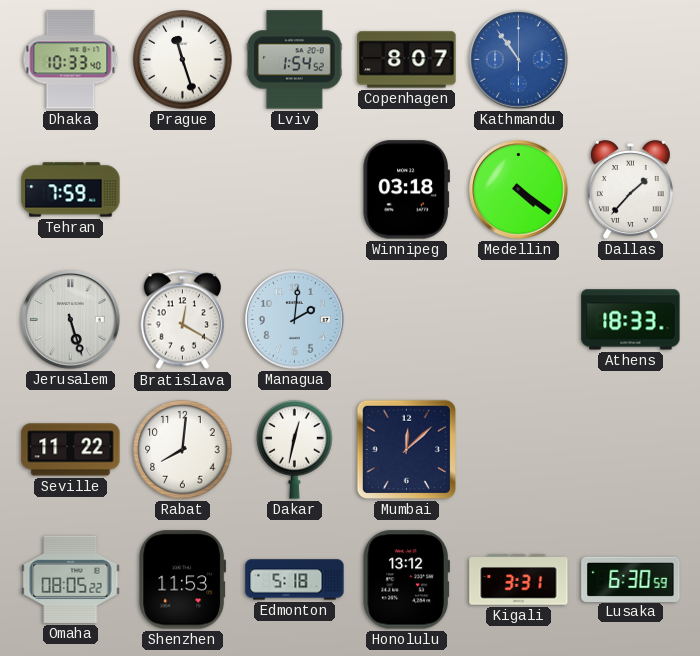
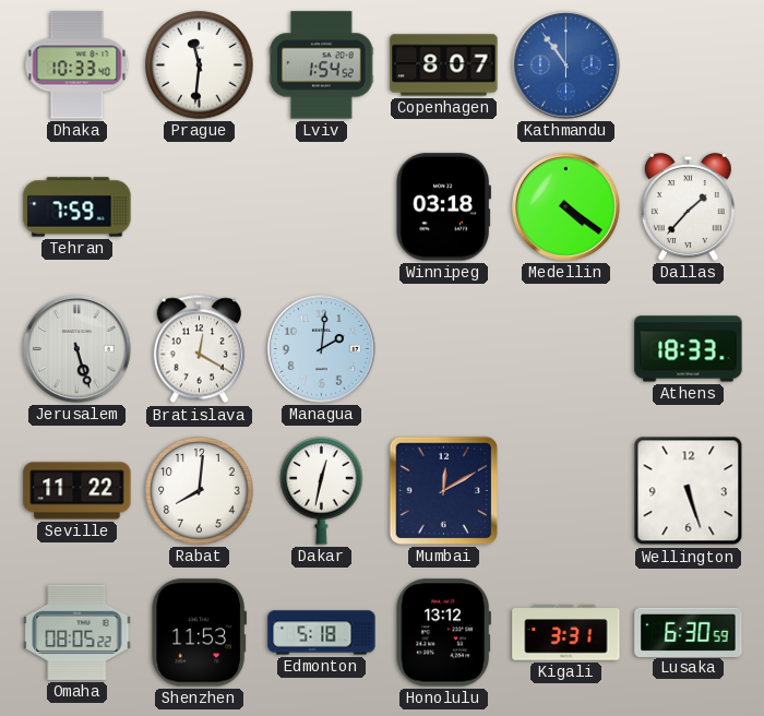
Prague: 11:27 -> 11:31
Mumbai: 12:08 -> 12:10
Wellington: none -> 5:27
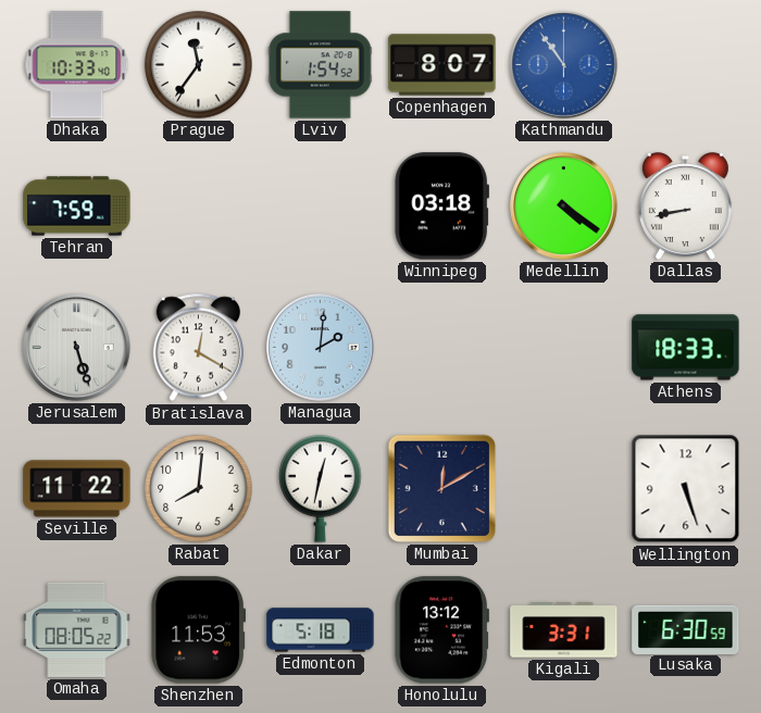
Prague: 11:31 -> 11:36
Dallas: 1:37 -> 8:43
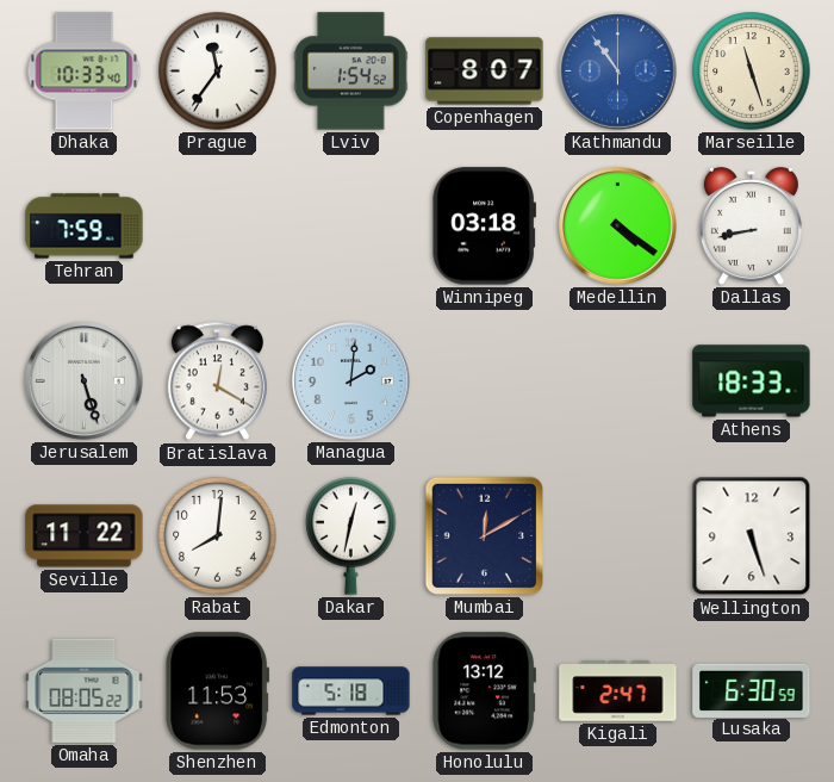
Marseille: none -> 11:27
Kigali: 3:31 -> 2:47
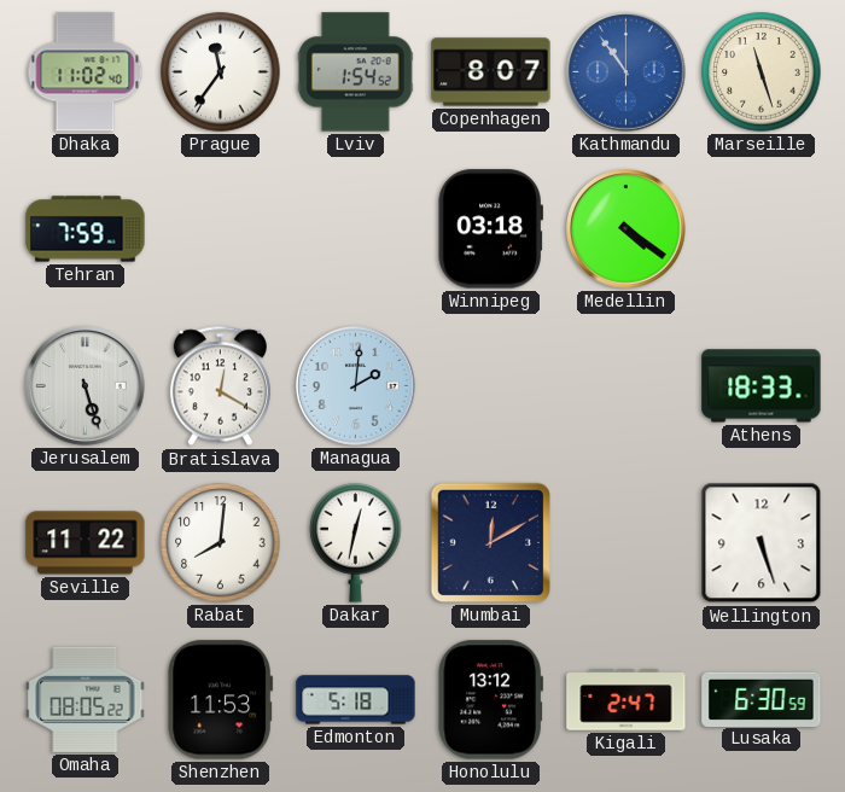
Dhaka: 10:33 -> 11:02
Dallas: 8:43 -> none
